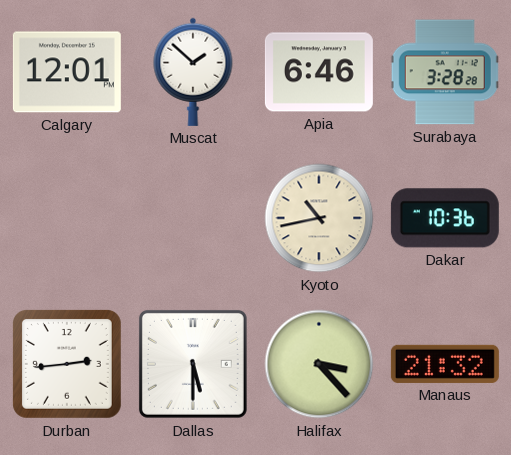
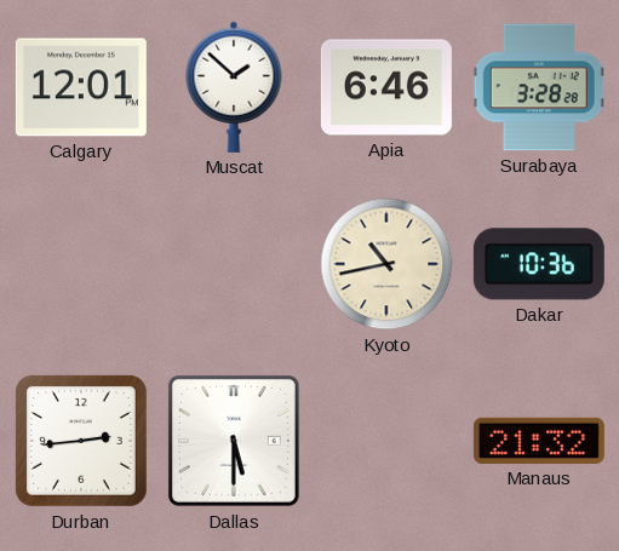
Halifax: 3:23 -> none
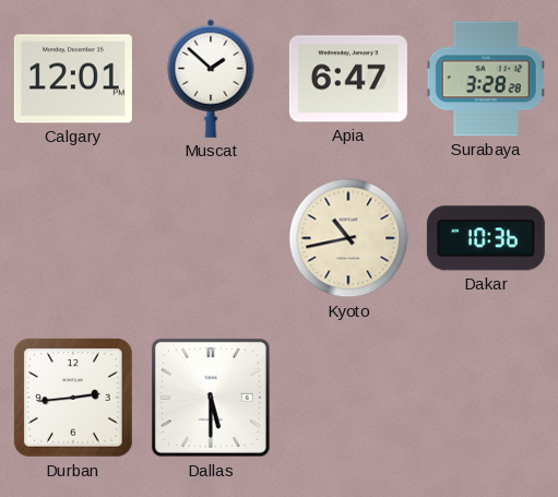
Apia: 6:46 -> 6:47
Manaus: 21:32 -> none
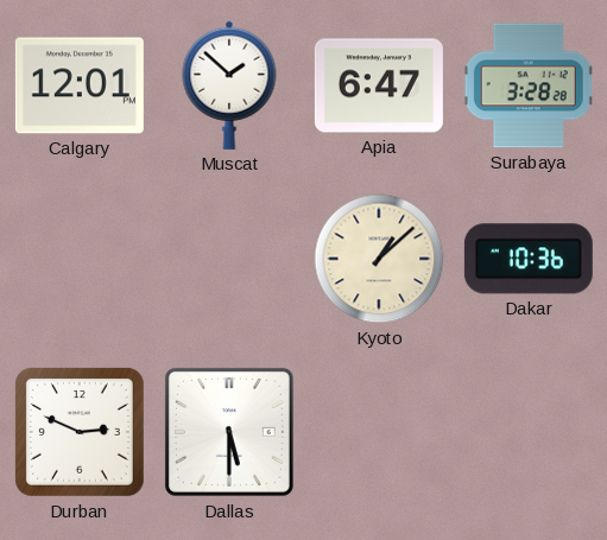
Kyoto: 10:43 -> 1:08
Durban: 2:44 -> 2:49
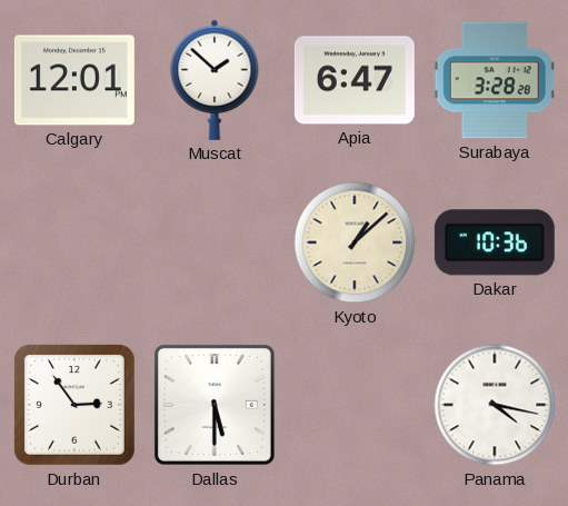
Durban: 2:49 -> 2:54
Panama: none -> 4:17
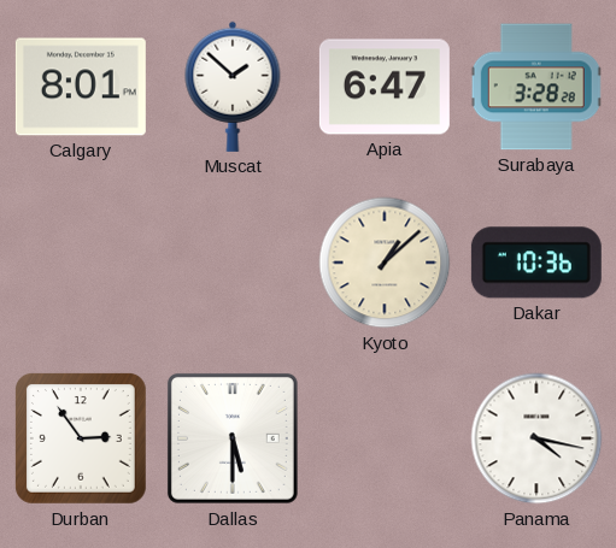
Calgary: 12:01 -> 8:01
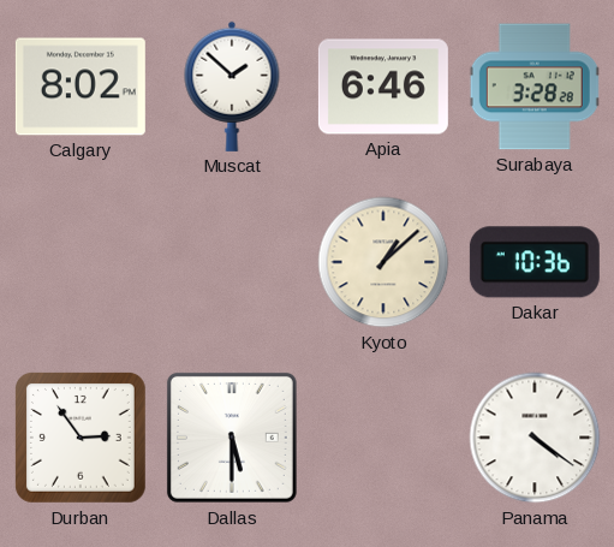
Calgary: 8:01 -> 8:02
Apia: 6:47 -> 6:46
Panama: 4:17 -> 4:21
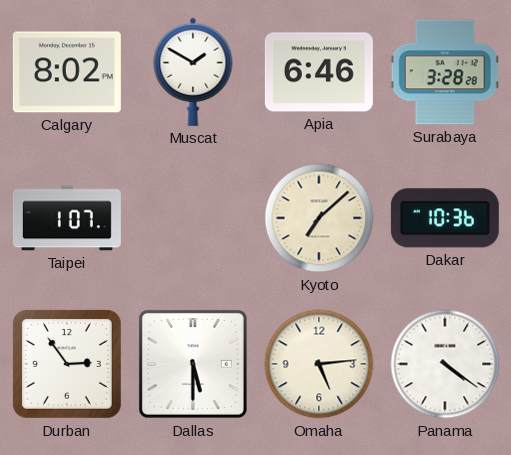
Muscat: 1:52 -> 1:50
Taipei: none -> 1:07
Kyoto: 1:08 -> 7:08
Omaha: none -> 5:14
